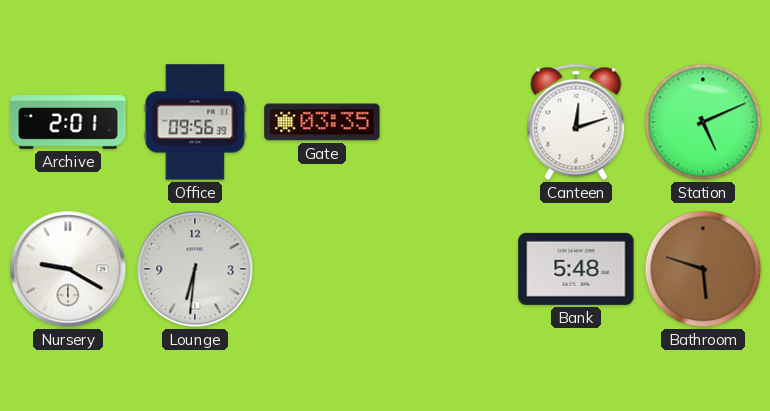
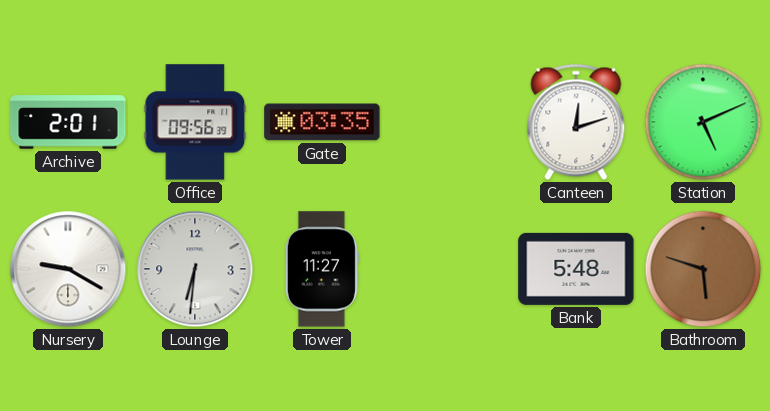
Tower: none -> 11:27
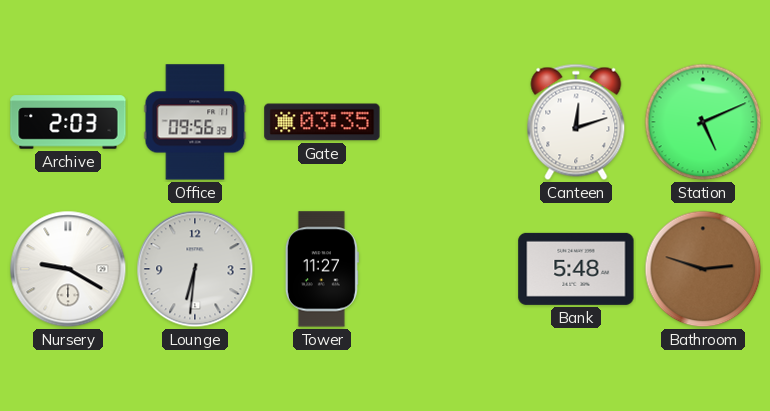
Archive: 2:01 -> 2:03
Bathroom: 5:48 -> 2:48
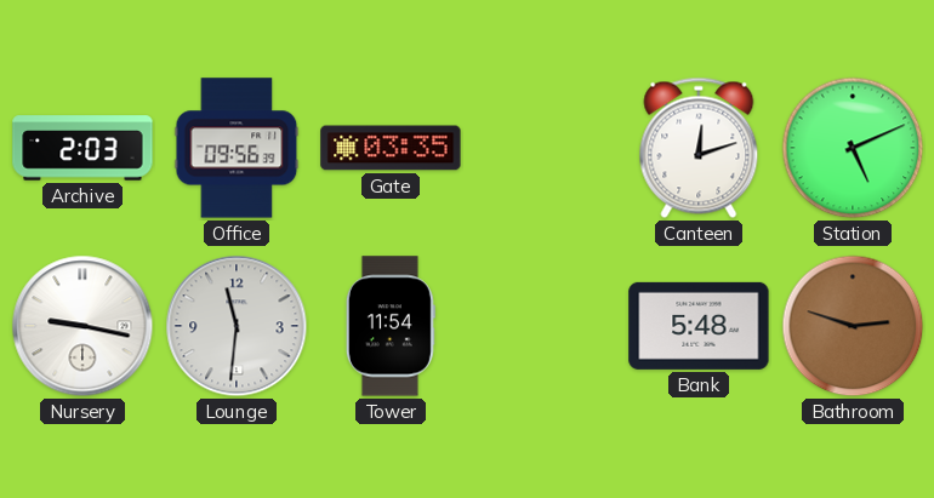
Nursery: 9:20 -> 9:17
Lounge: 6:31 -> 11:31
Tower: 11:27 -> 11:54
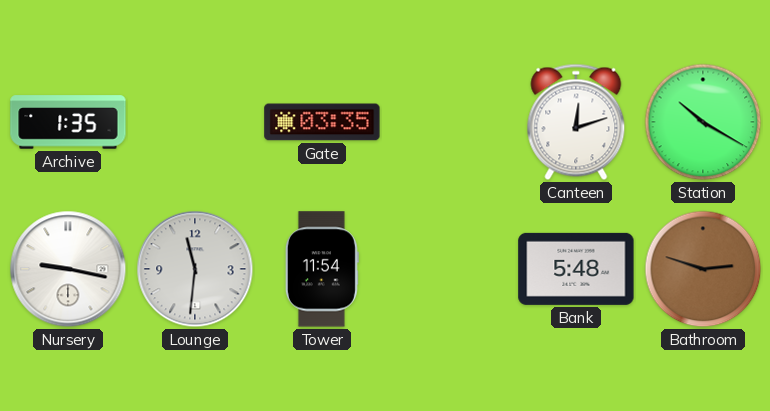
Archive: 2:03 -> 1:35
Office: 09:56 -> none
Station: 5:11 -> 10:20
